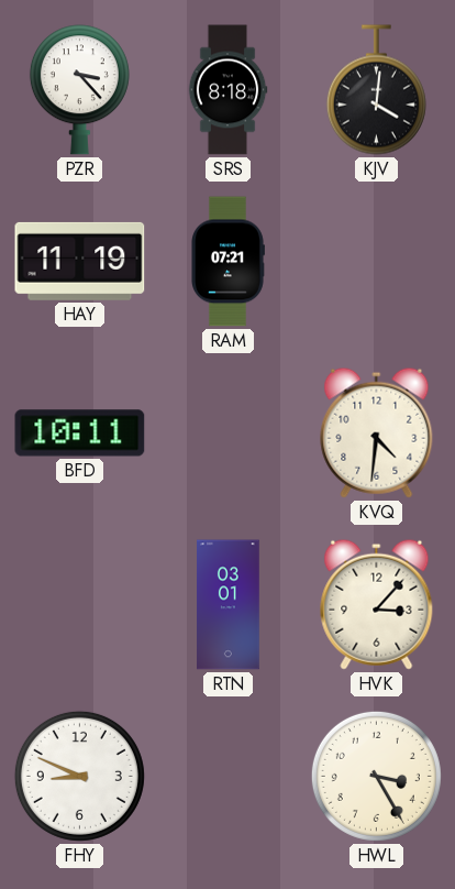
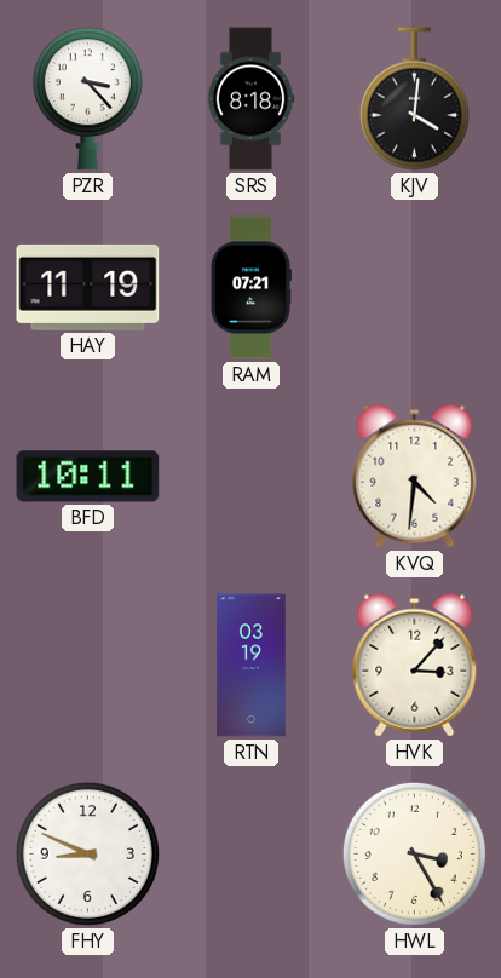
RTN: 03:01 -> 03:19
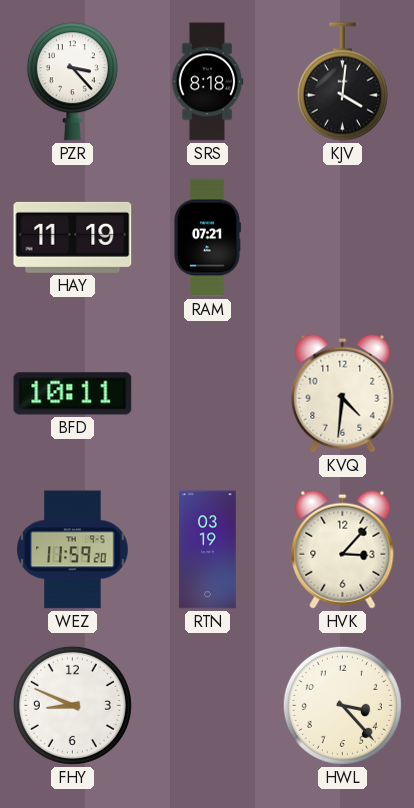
WEZ: none -> 11:59
HWL: 3:25 -> 3:23
